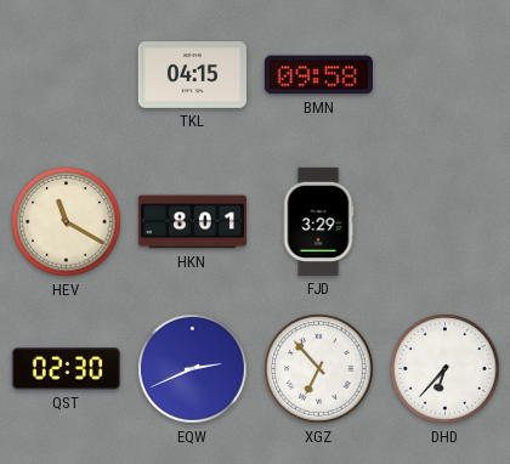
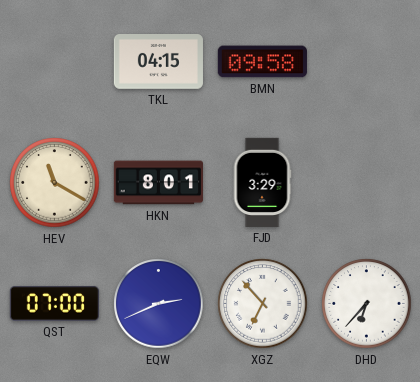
QST: 02:30 -> 07:00
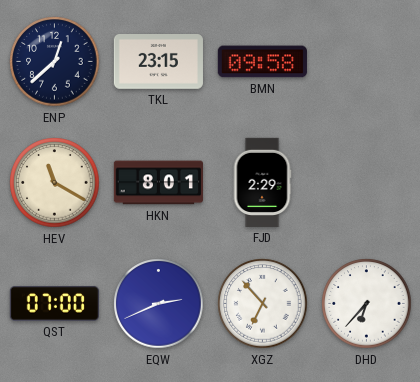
ENP: none -> 12:38
TKL: 04:15 -> 23:15
FJD: 3:29 -> 2:29
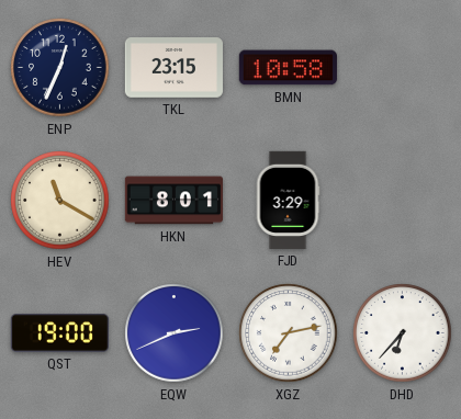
ENP: 12:38 -> 12:34
BMN: 09:58 -> 10:58
FJD: 2:29 -> 3:29
QST: 07:00 -> 19:00
XGZ: 6:53 -> 7:13
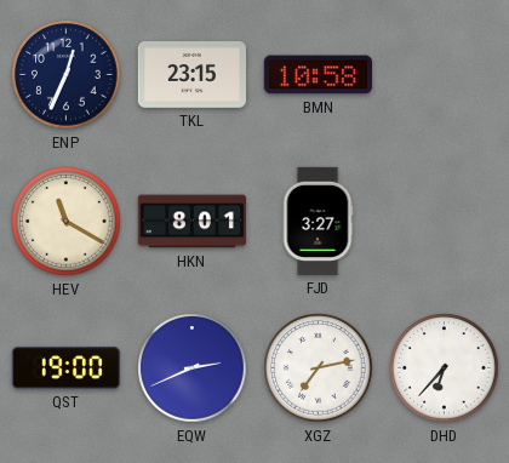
FJD: 3:29 -> 3:27
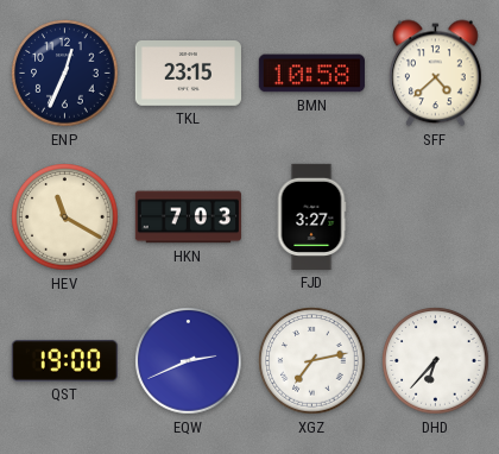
SFF: none -> 4:38
HKN: 8:01 -> 7:03
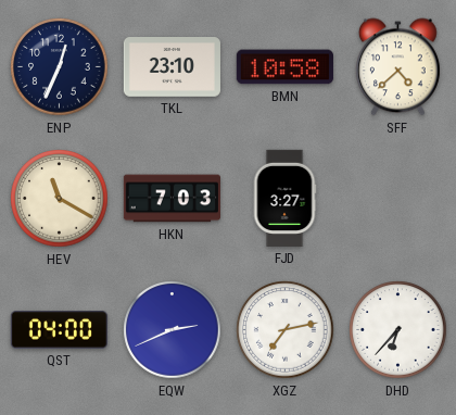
TKL: 23:15 -> 23:10
QST: 19:00 -> 04:00
